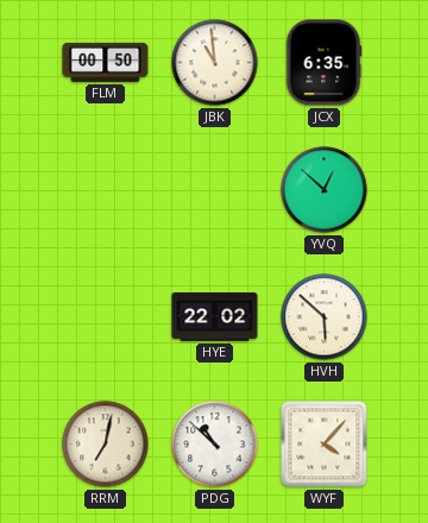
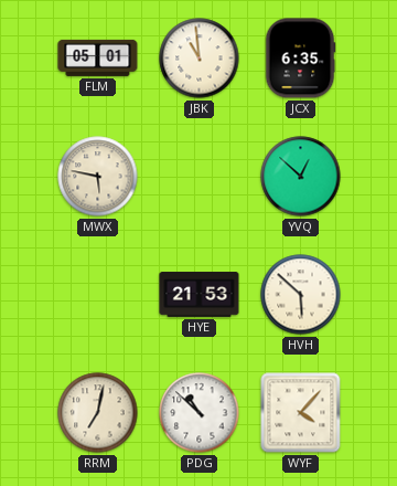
FLM: 00:50 -> 05:01
MWX: none -> 5:47
HYE: 22:02 -> 21:53
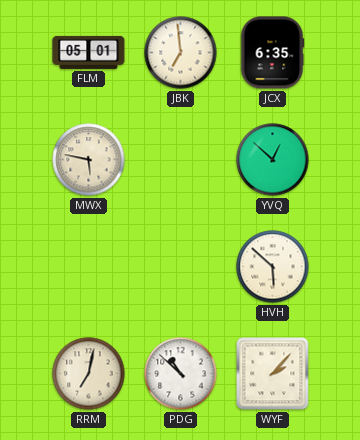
JBK: 10:59 -> 6:59
HYE: 21:53 -> none
WYF: 4:07 -> 2:07
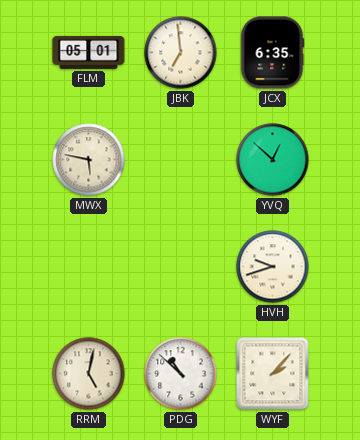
HVH: 5:52 -> 9:42
RRM: 7:02 -> 5:02
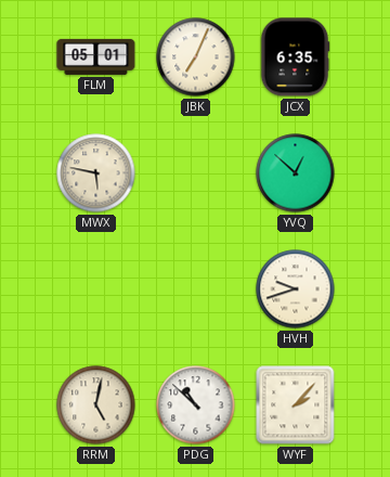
JBK: 6:59 -> 7:04
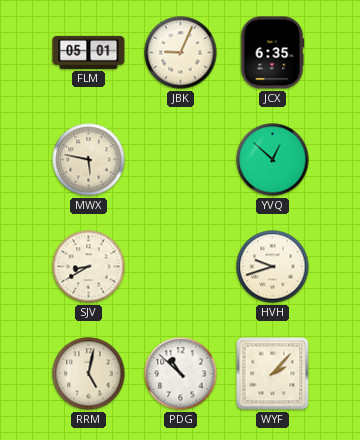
JBK: 7:04 -> 9:04
SJV: none -> 8:40
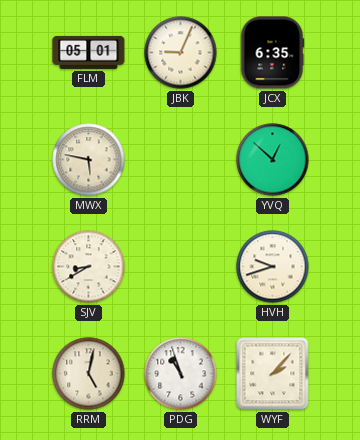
PDG: 10:52 -> 10:57
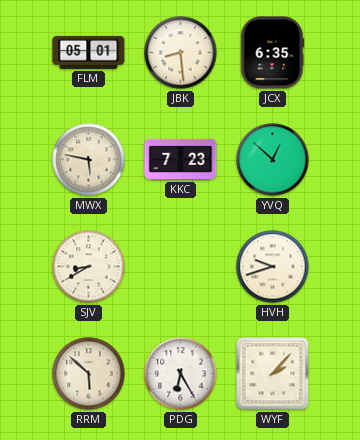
JBK: 9:04 -> 8:29
KKC: none -> 7:23
RRM: 5:02 -> 5:52
PDG: 10:57 -> 6:25
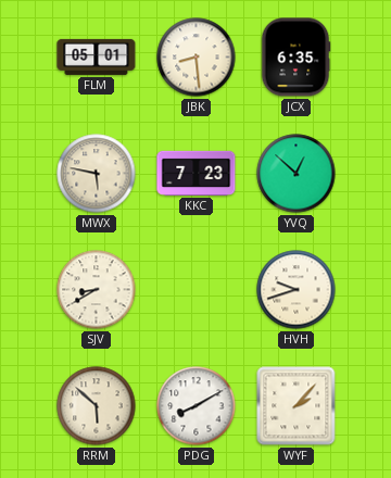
PDG: 6:25 -> 8:10
